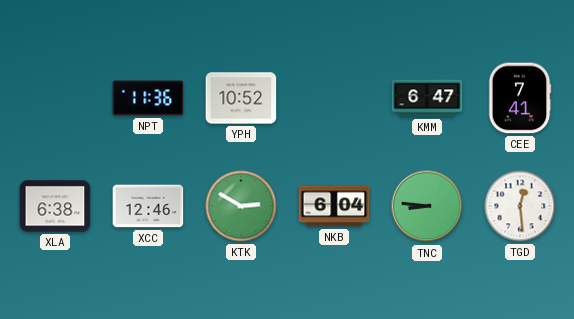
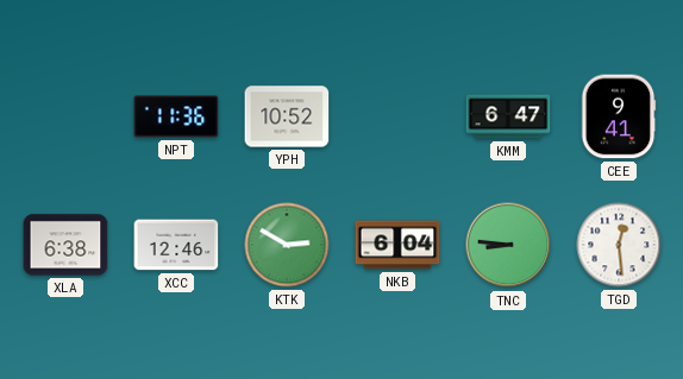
CEE: 7:41 -> 9:41
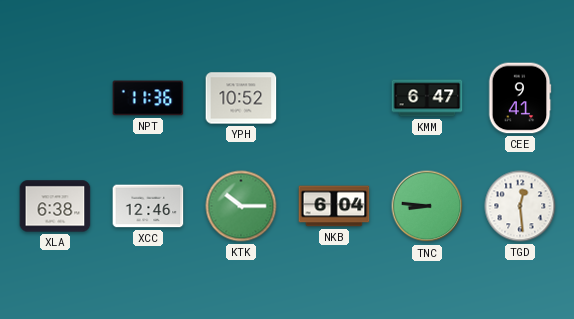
KTK: 2:50 -> 10:15
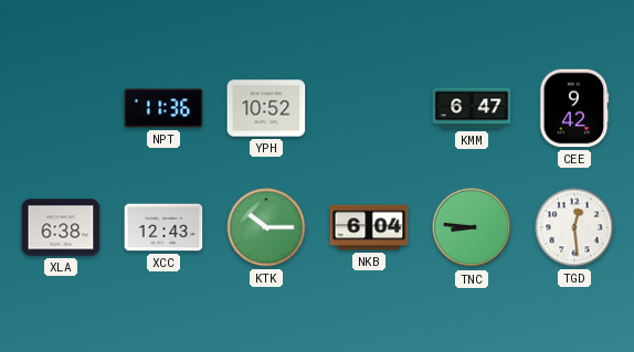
CEE: 9:41 -> 9:42
XCC: 12:46 -> 12:43
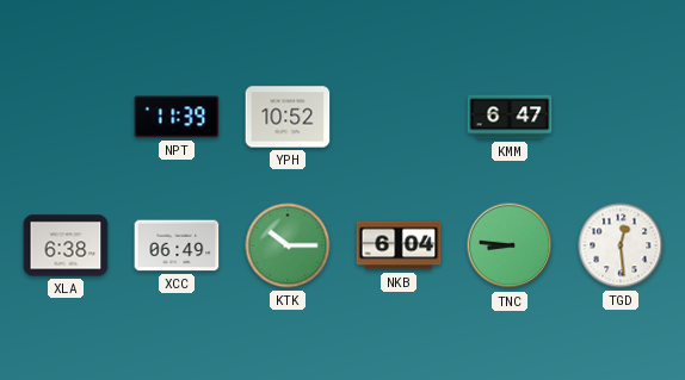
NPT: 11:36 -> 11:39
CEE: 9:42 -> none
XCC: 12:43 -> 06:49
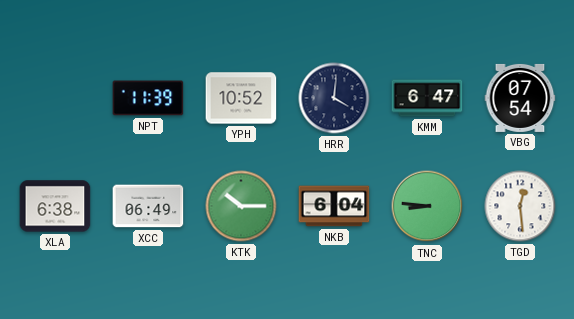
HRR: none -> 4:01
VBG: none -> 07:54
